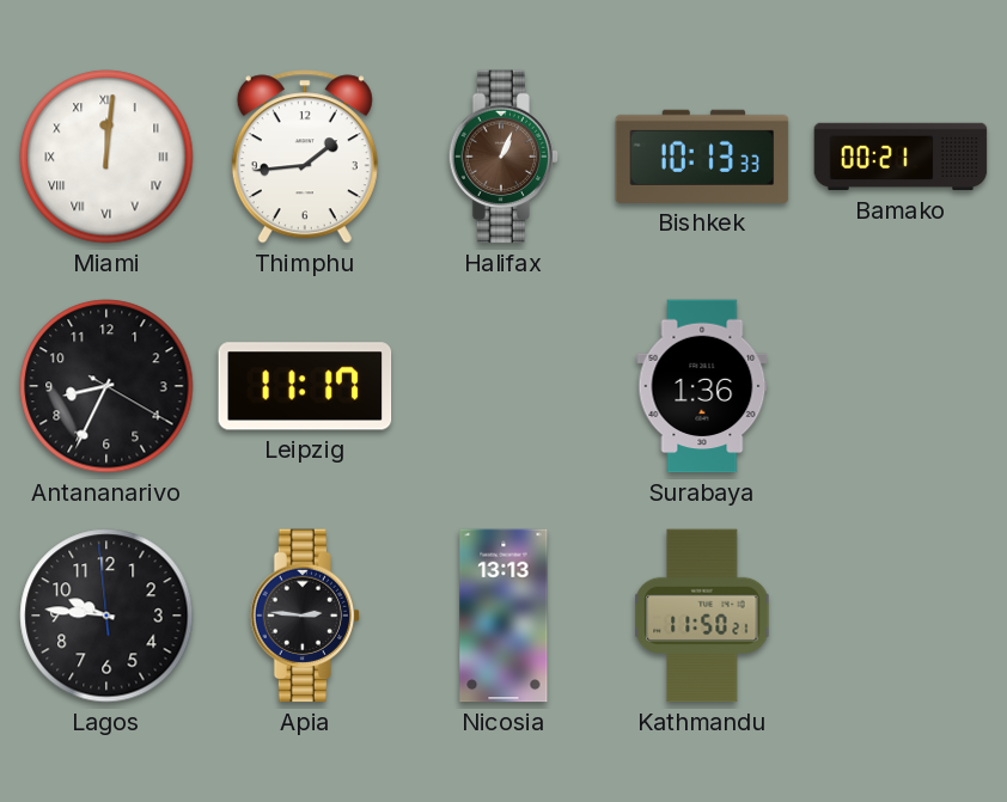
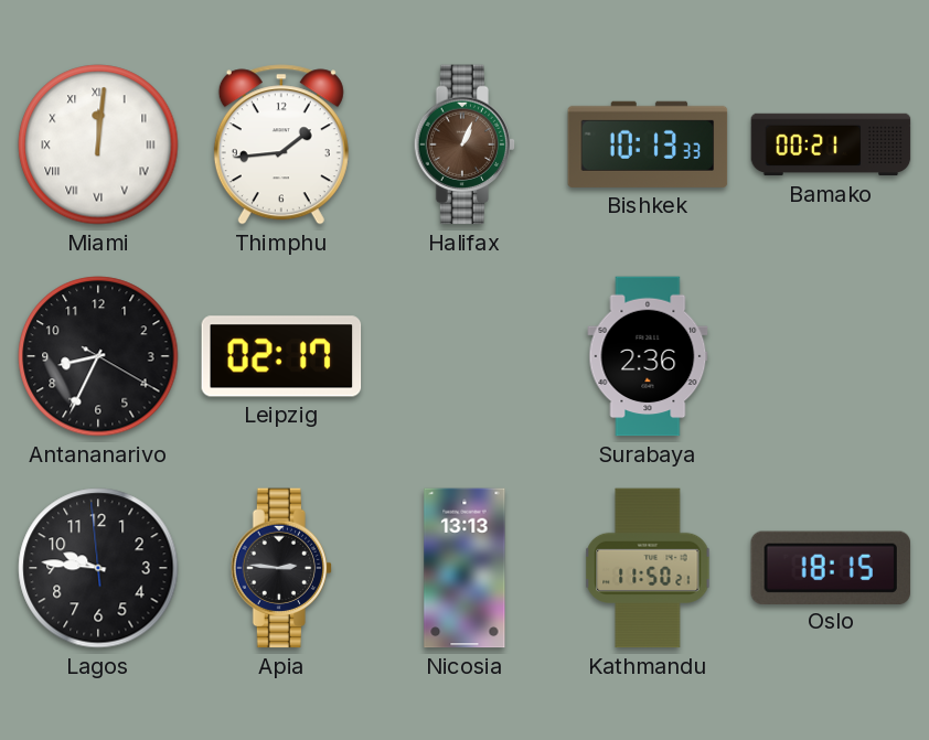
Leipzig: 11:17 -> 02:17
Surabaya: 1:36 -> 2:36
Oslo: none -> 18:15
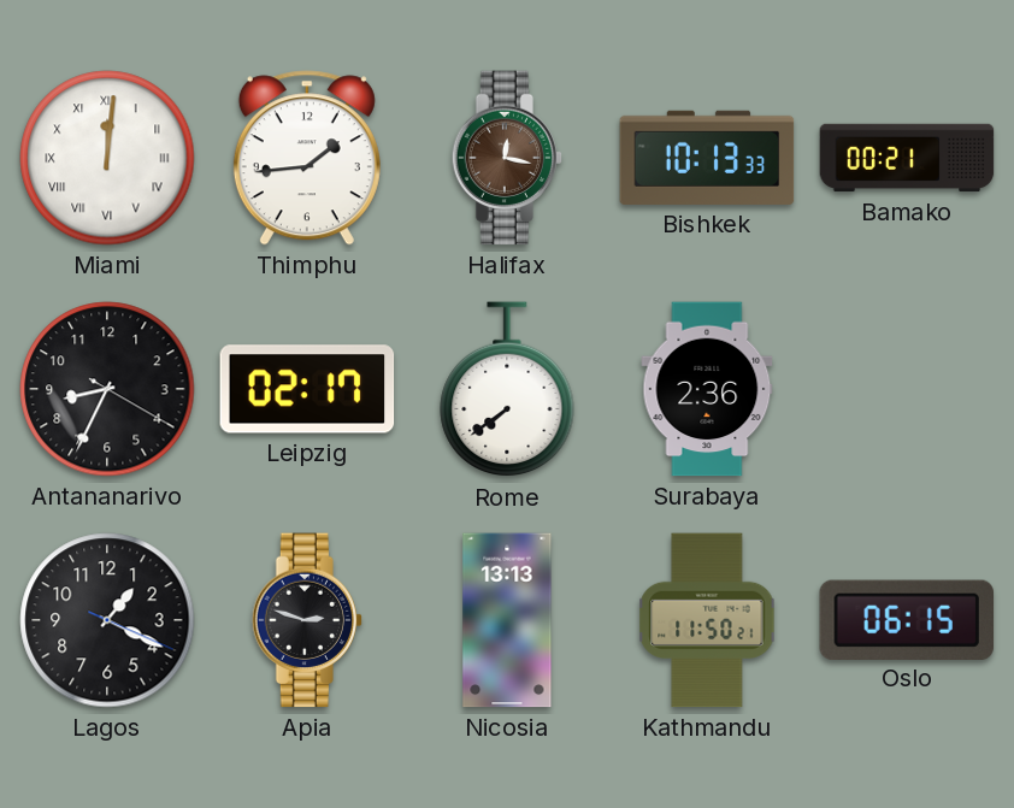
Halifax: 1:04 -> 12:17
Rome: none -> 7:39
Lagos: 9:45 -> 1:19
Apia: 2:46 -> 2:48
Oslo: 18:15 -> 06:15
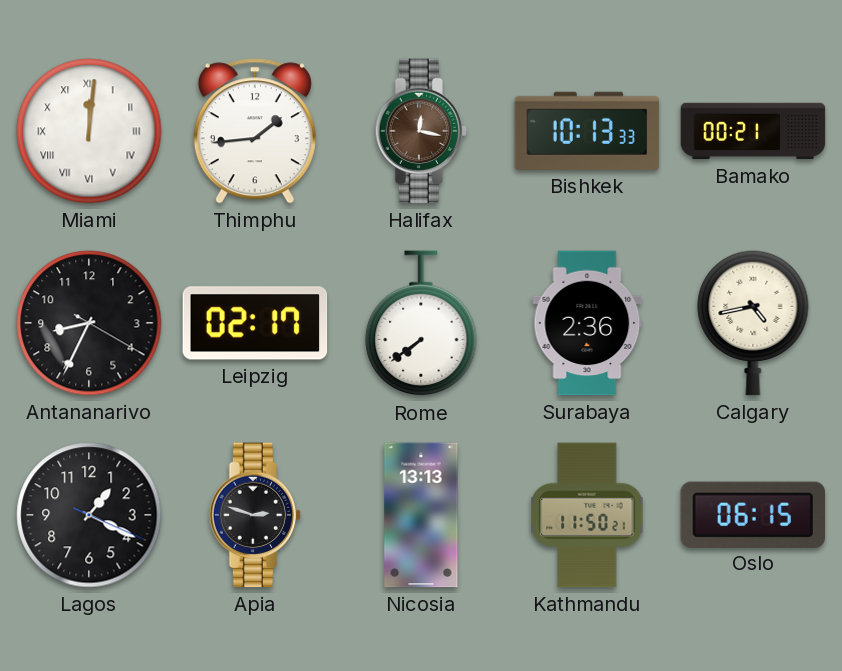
Calgary: none -> 4:43
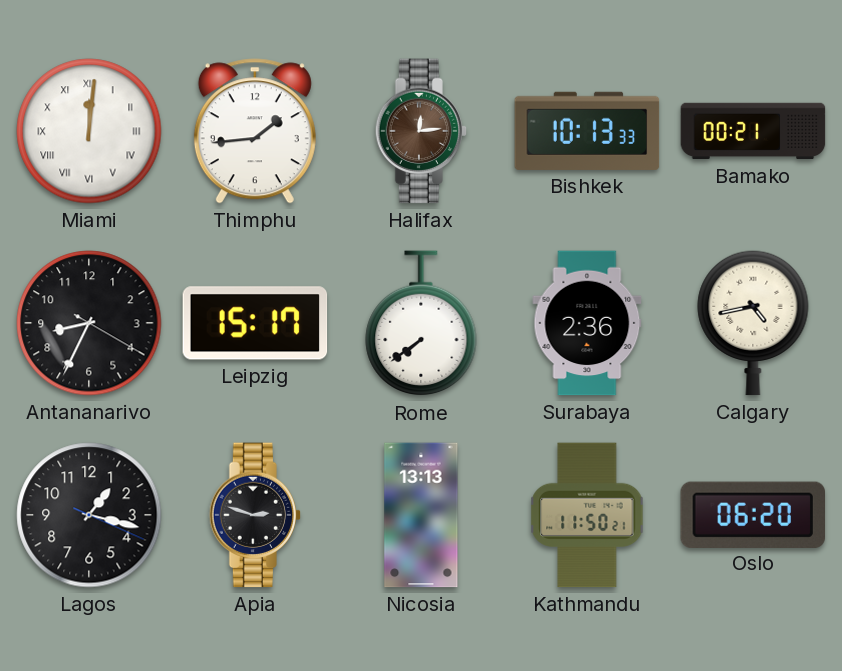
Halifax: 12:17 -> 12:14
Leipzig: 02:17 -> 15:17
Lagos: 1:19 -> 1:17
Oslo: 06:15 -> 06:20
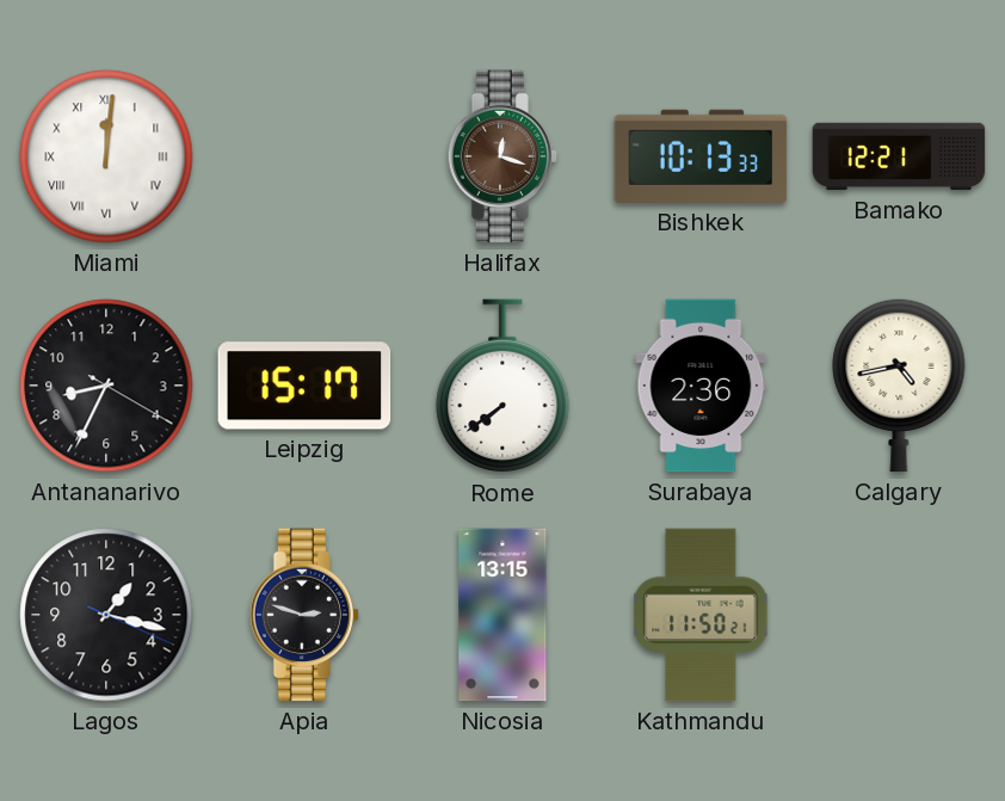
Thimphu: 1:44 -> none
Halifax: 12:14 -> 12:18
Bamako: 00:21 -> 12:21
Nicosia: 13:13 -> 13:15
Oslo: 06:20 -> none
